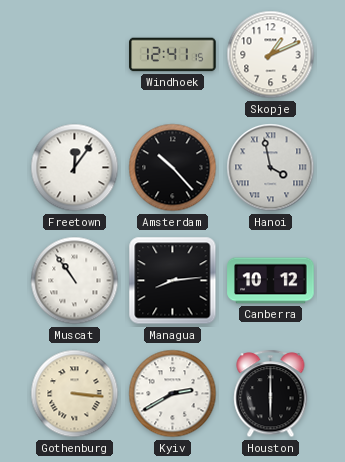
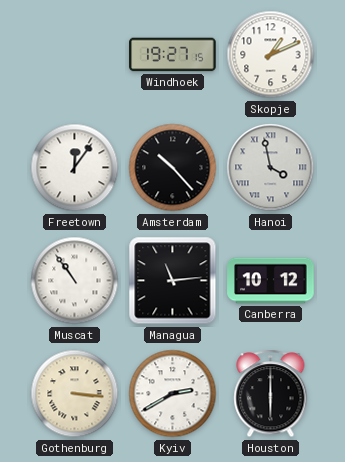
Windhoek: 12:41 -> 19:27
Managua: 8:14 -> 11:14
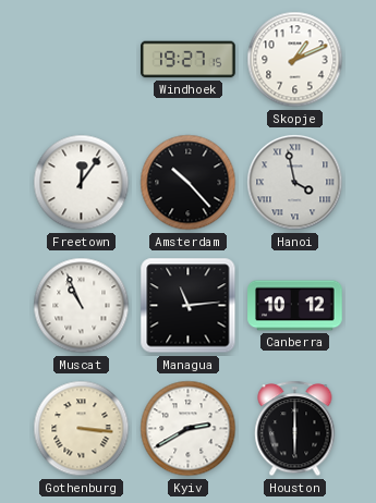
Muscat: 10:54 -> 10:56
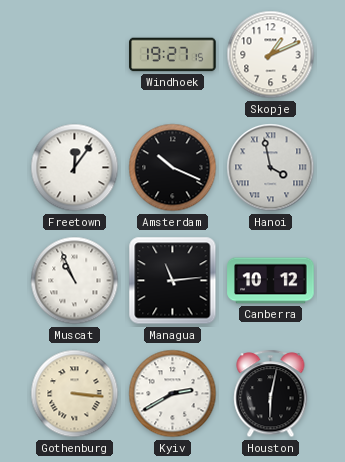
Amsterdam: 10:23 -> 10:19
Houston: 6:00 -> 6:02
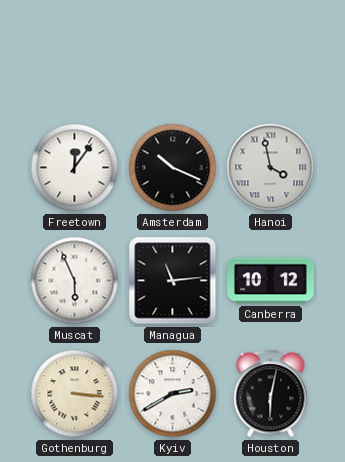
Windhoek: 19:27 -> none
Skopje: 1:11 -> none
Muscat: 10:56 -> 5:56
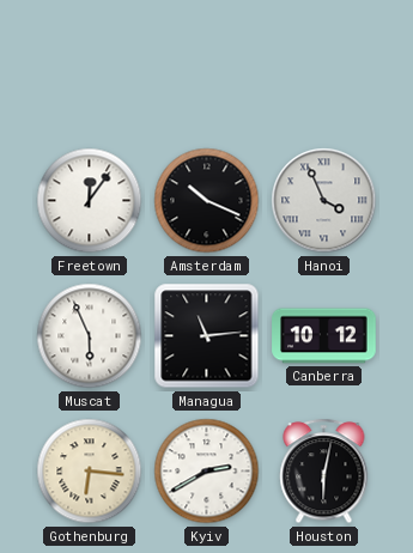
Hanoi: 3:58 -> 3:56
Gothenburg: 3:16 -> 6:16
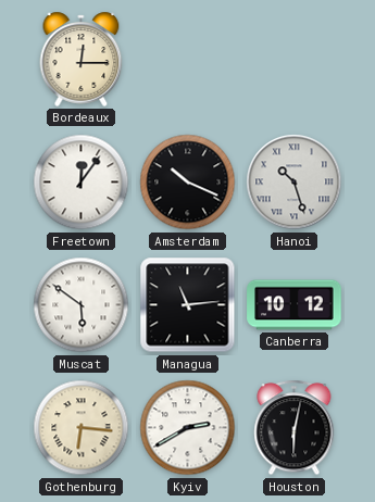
Bordeaux: none -> 12:15
Hanoi: 3:56 -> 10:27
Muscat: 5:56 -> 5:51
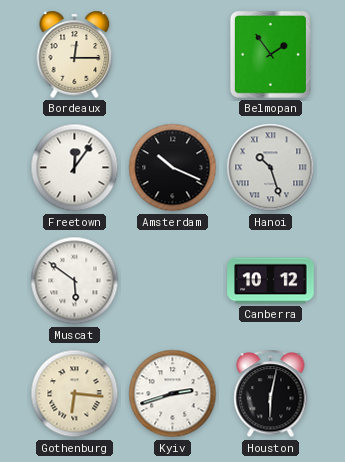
Belmopan: none -> 1:54
Managua: 11:14 -> none
Kyiv: 2:40 -> 2:42
